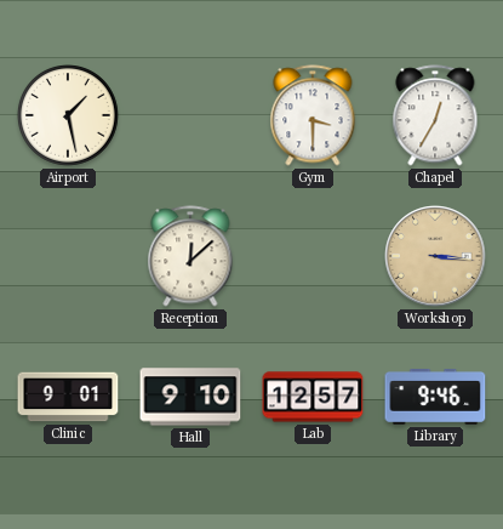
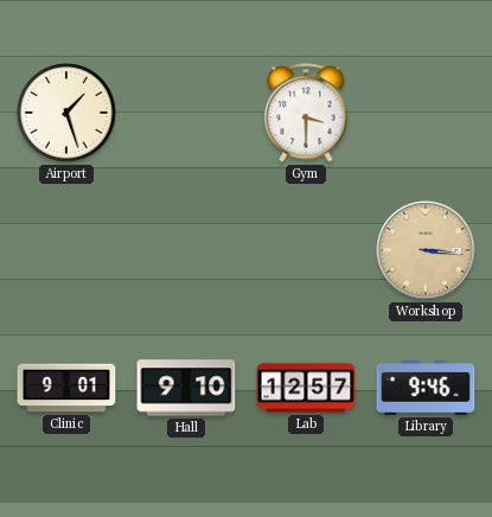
Airport: 1:28 -> 1:27
Chapel: 12:35 -> none
Reception: 12:08 -> none
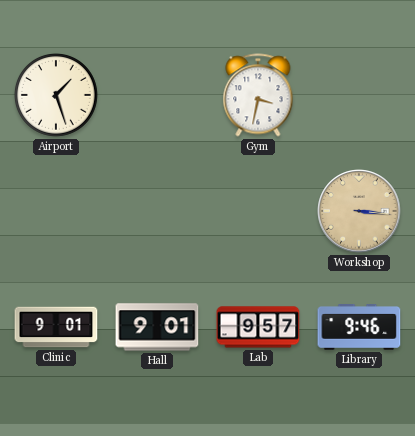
Gym: 3:30 -> 3:32
Hall: 9:10 -> 9:01
Lab: 12:57 -> 9:57
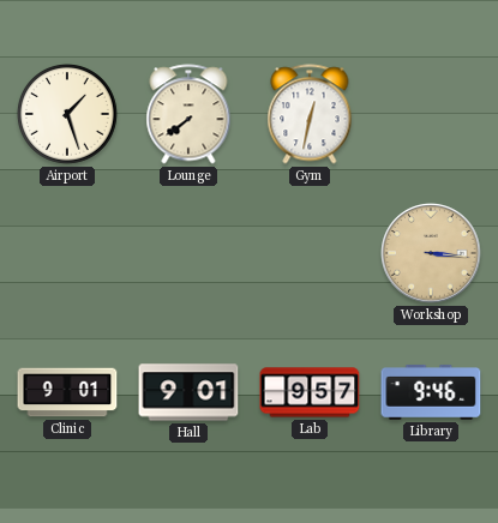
Lounge: none -> 7:39
Gym: 3:32 -> 12:32
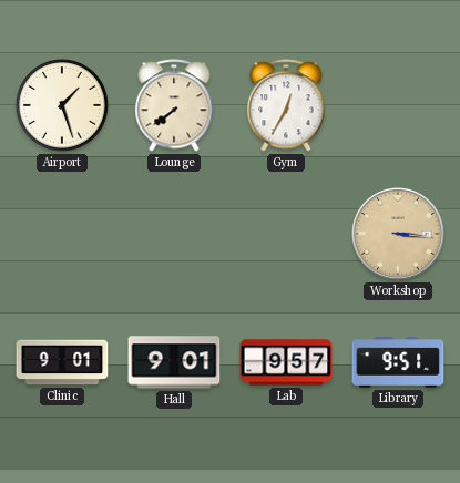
Gym: 12:32 -> 12:35
Library: 9:46 -> 9:51
